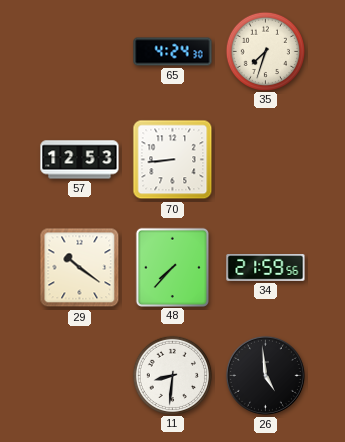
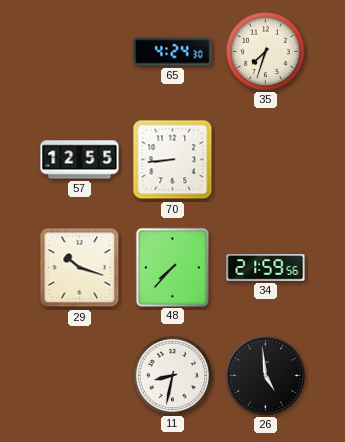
57: 12:53 -> 12:55
29: 10:21 -> 10:18
11: 8:31 -> 8:32
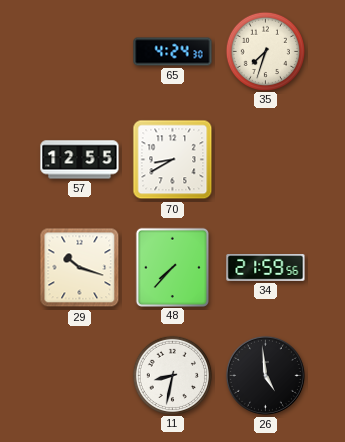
70: 8:44 -> 8:40
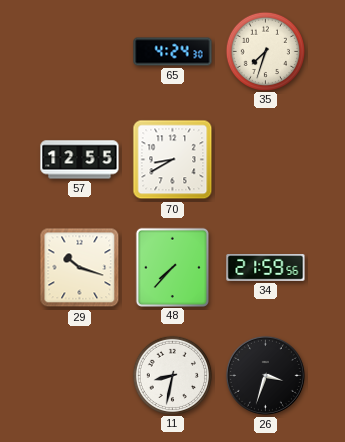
26: 4:59 -> 3:33
